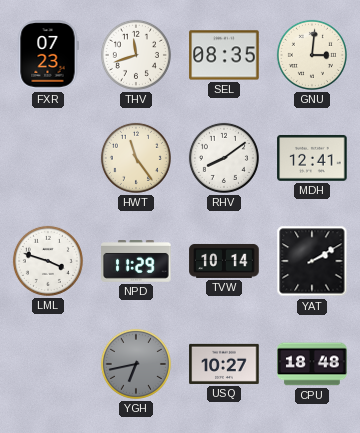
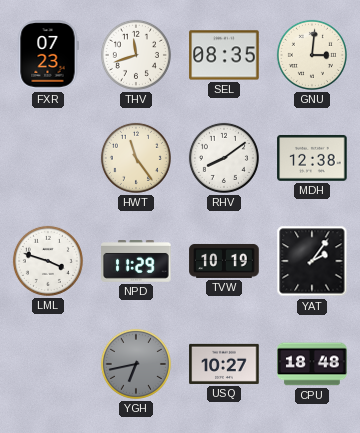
MDH: 12:41 -> 12:38
TVW: 10:14 -> 10:19
YAT: 2:10 -> 2:06
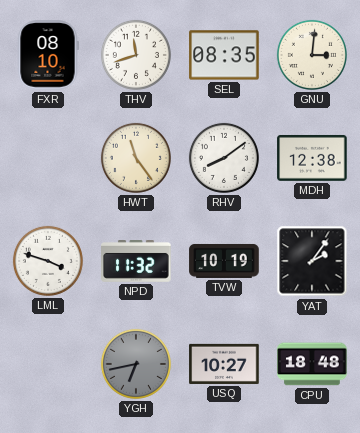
FXR: 07:23 -> 08:10
NPD: 11:29 -> 11:32
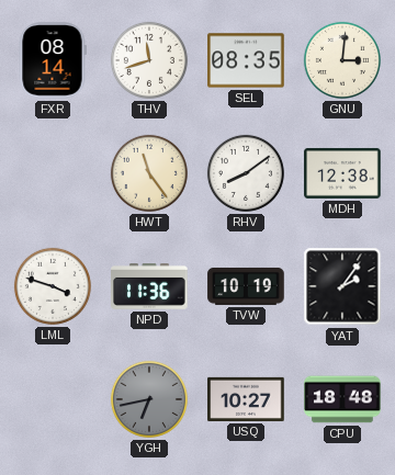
FXR: 08:10 -> 08:14
NPD: 11:32 -> 11:36
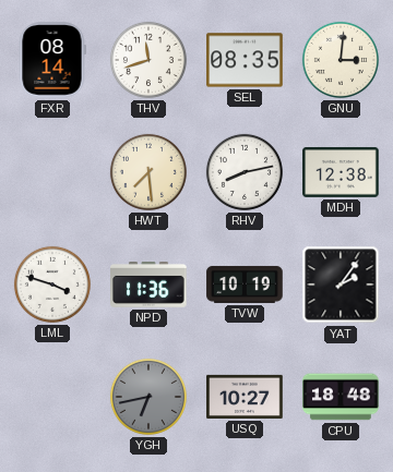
HWT: 11:24 -> 7:29
RHV: 8:09 -> 8:13
